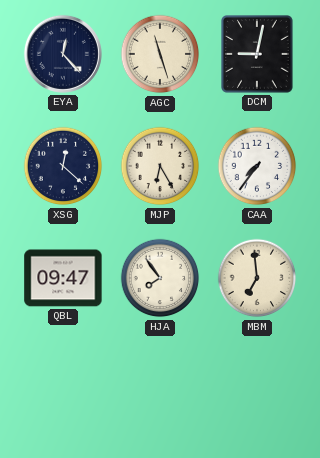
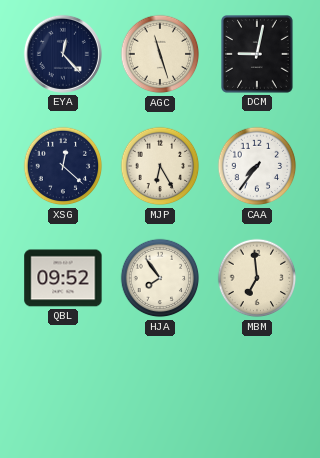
QBL: 09:47 -> 09:52
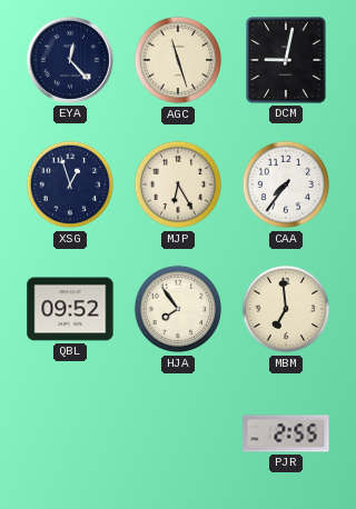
XSG: 12:22 -> 12:57
PJR: none -> 2:55
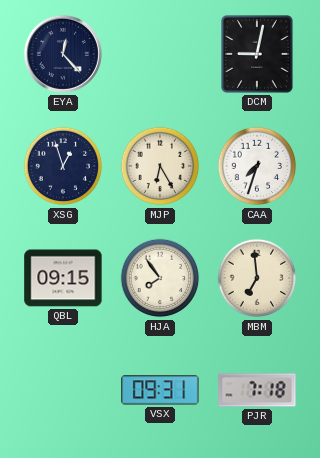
AGC: 11:27 -> none
CAA: 7:36 -> 7:33
QBL: 09:52 -> 09:15
VSX: none -> 09:31
PJR: 2:55 -> 7:18
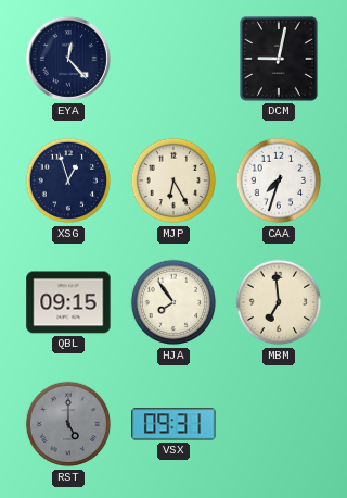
RST: none -> 5:00
PJR: 7:18 -> none
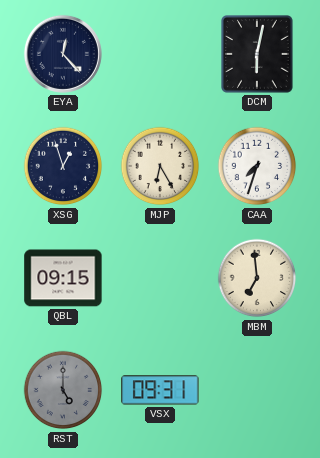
DCM: 9:02 -> 6:02
HJA: 7:54 -> none
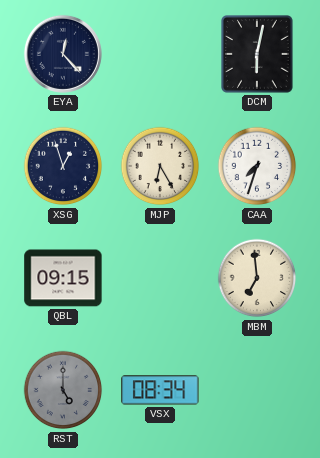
VSX: 09:31 -> 08:34
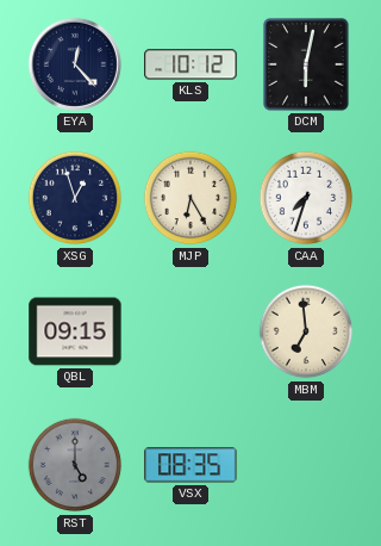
KLS: none -> 10:12
VSX: 08:34 -> 08:35
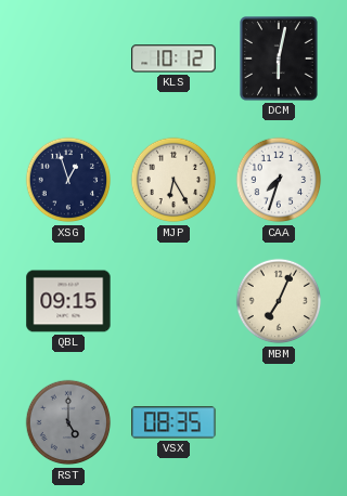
EYA: 12:23 -> none
MBM: 6:59 -> 7:04
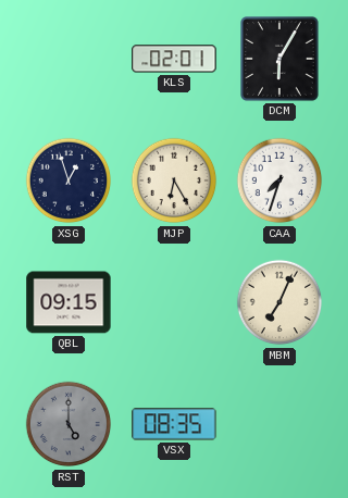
KLS: 10:12 -> 02:01
DCM: 6:02 -> 6:05
